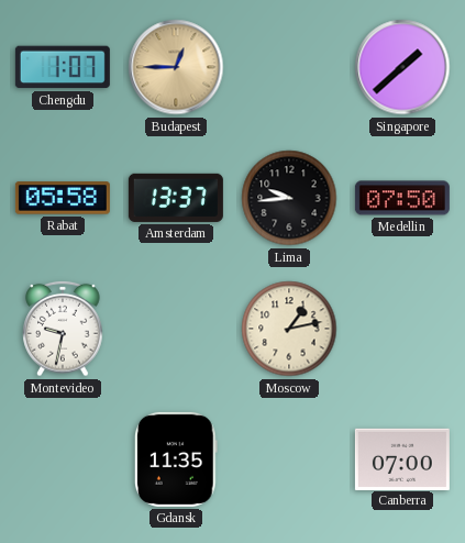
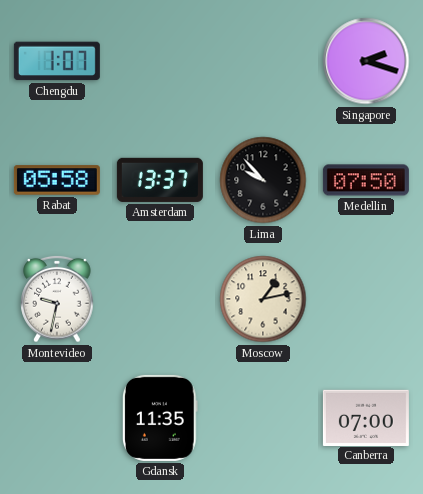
Budapest: 12:45 -> none
Singapore: 1:38 -> 2:18
Lima: 9:44 -> 9:53
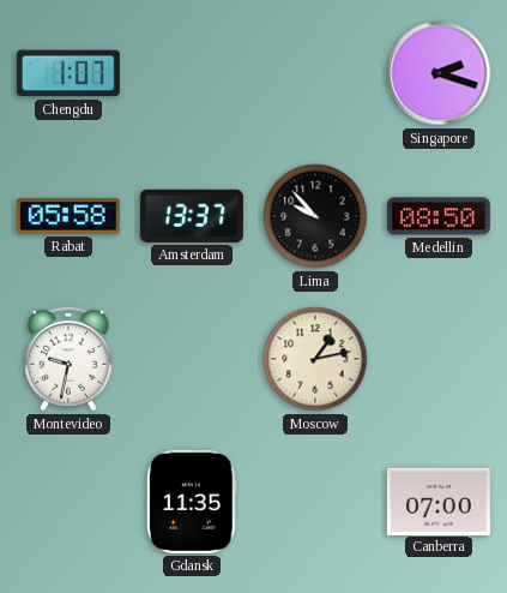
Medellin: 07:50 -> 08:50
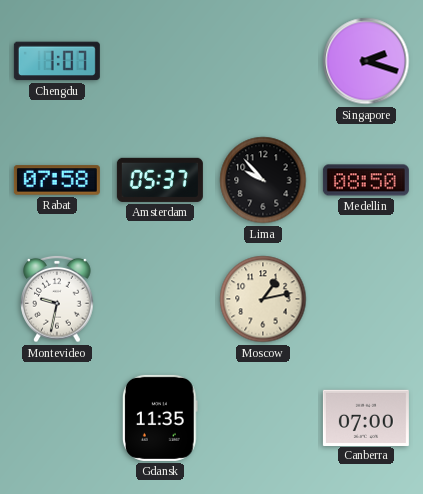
Rabat: 05:58 -> 07:58
Amsterdam: 13:37 -> 05:37
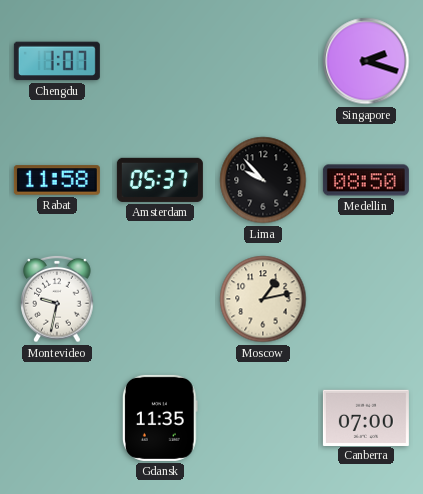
Rabat: 07:58 -> 11:58
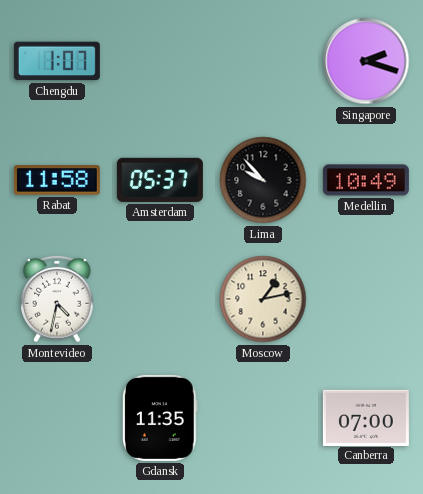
Medellin: 08:50 -> 10:49
Montevideo: 9:32 -> 4:32
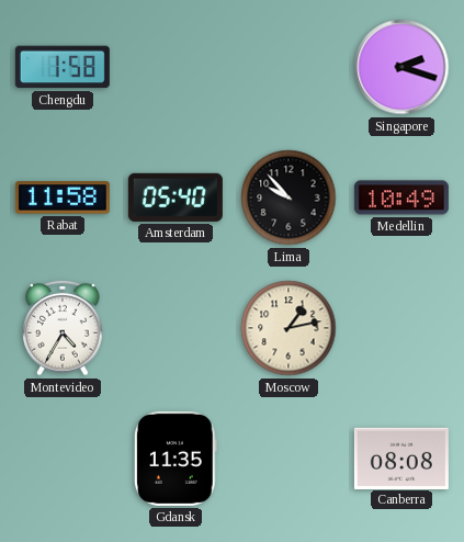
Chengdu: 1:07 -> 1:58
Amsterdam: 05:37 -> 05:40
Montevideo: 4:32 -> 4:35
Canberra: 07:00 -> 08:08
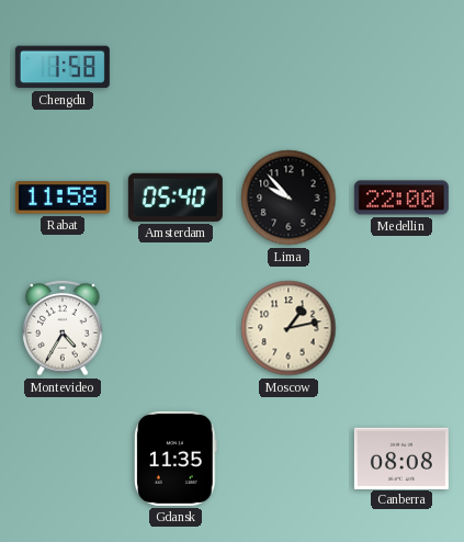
Singapore: 2:18 -> none
Medellin: 10:49 -> 22:00
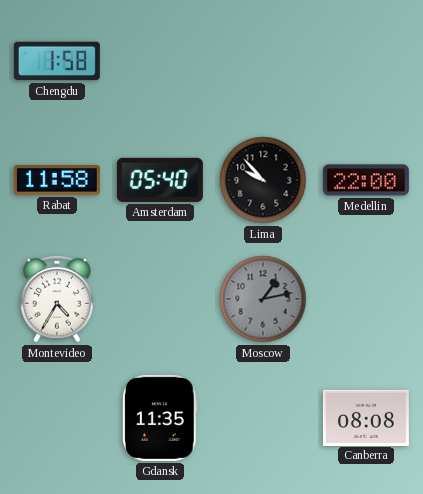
Moscow dial: cream -> grey
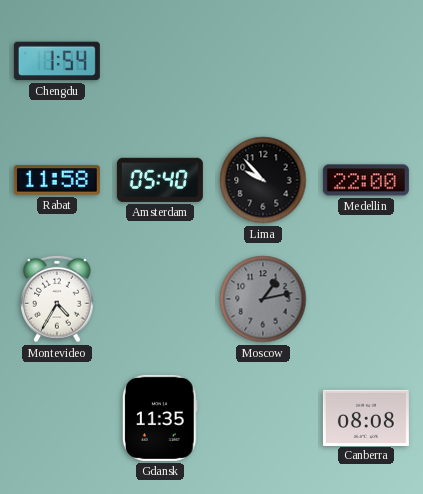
Chengdu: 1:58 -> 1:54
